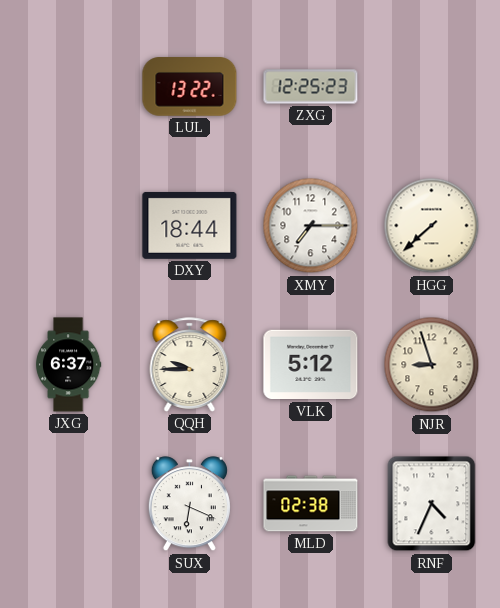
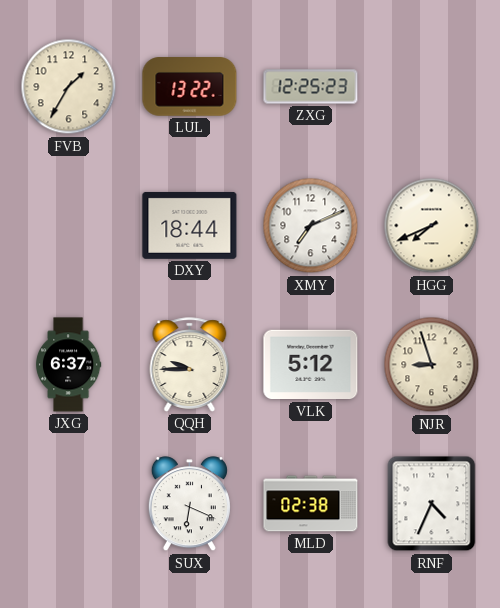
FVB: none -> 1:35
XMY: 7:15 -> 7:11
HGG: 7:38 -> 7:41
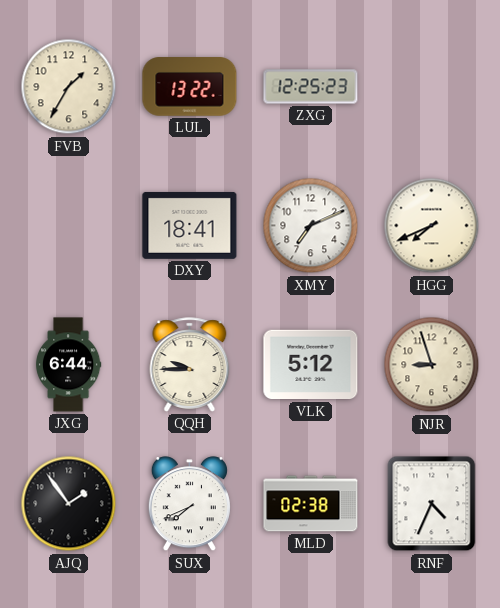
DXY: 18:44 -> 18:41
JXG: 6:37 -> 6:44
AJQ: none -> 1:54
SUX: 6:19 -> 7:41
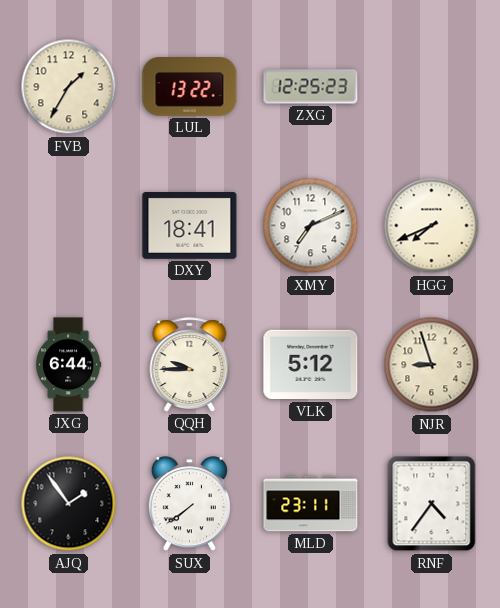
SUX: 7:41 -> 7:39
MLD: 02:38 -> 23:11
RNF: 4:34 -> 4:36
